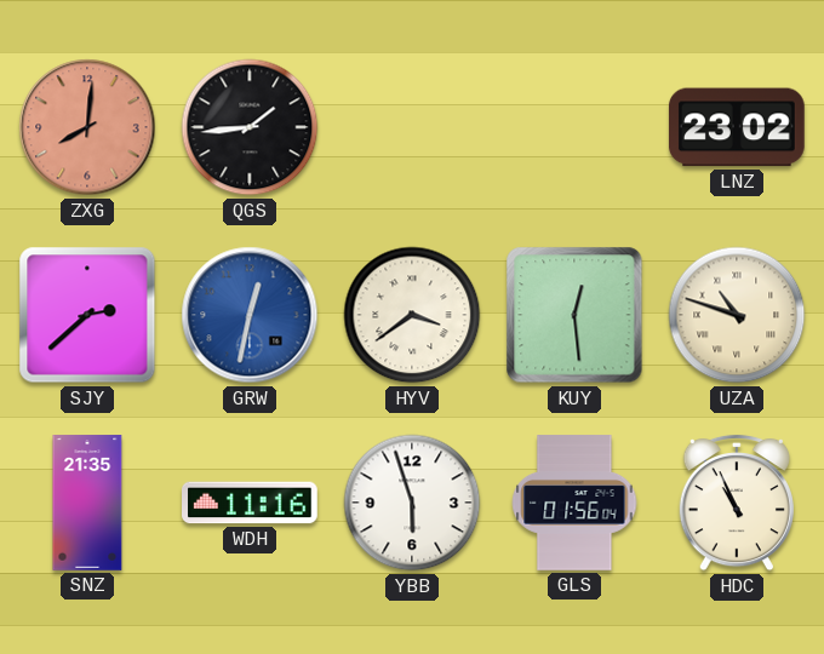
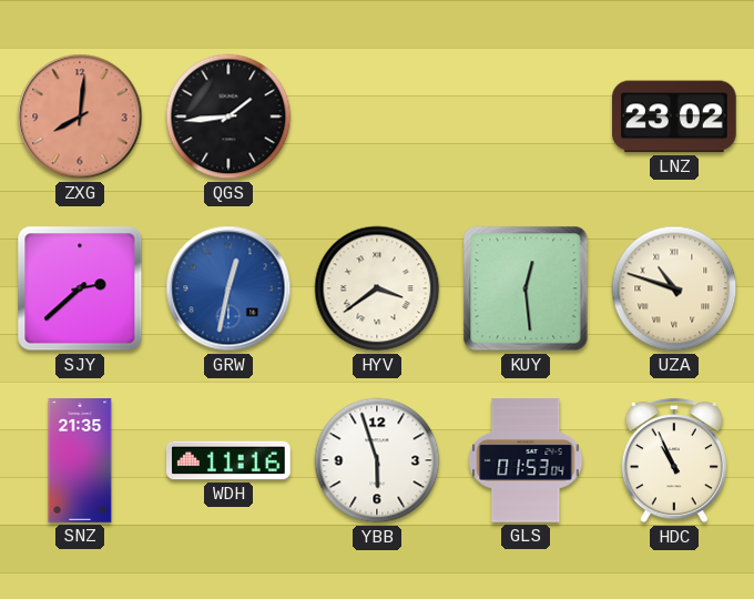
GLS: 01:56 -> 01:53
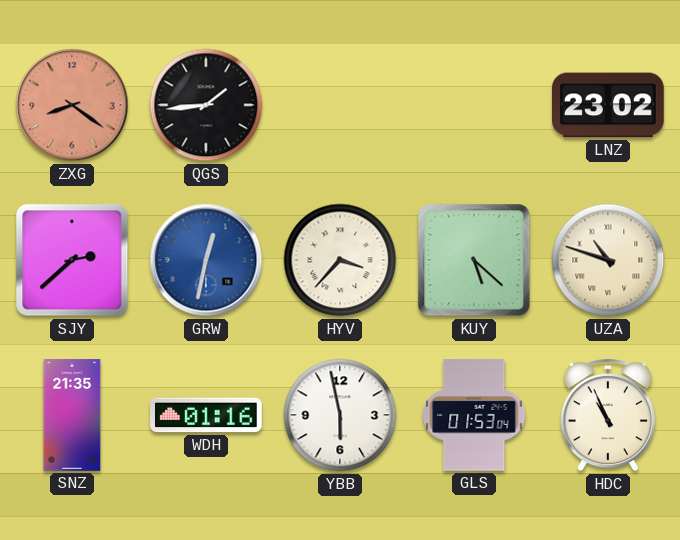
ZXG: 8:01 -> 8:21
HYV: 3:39 -> 3:37
KUY: 12:29 -> 5:22
WDH: 11:16 -> 01:16
YBB: 5:57 -> 5:58
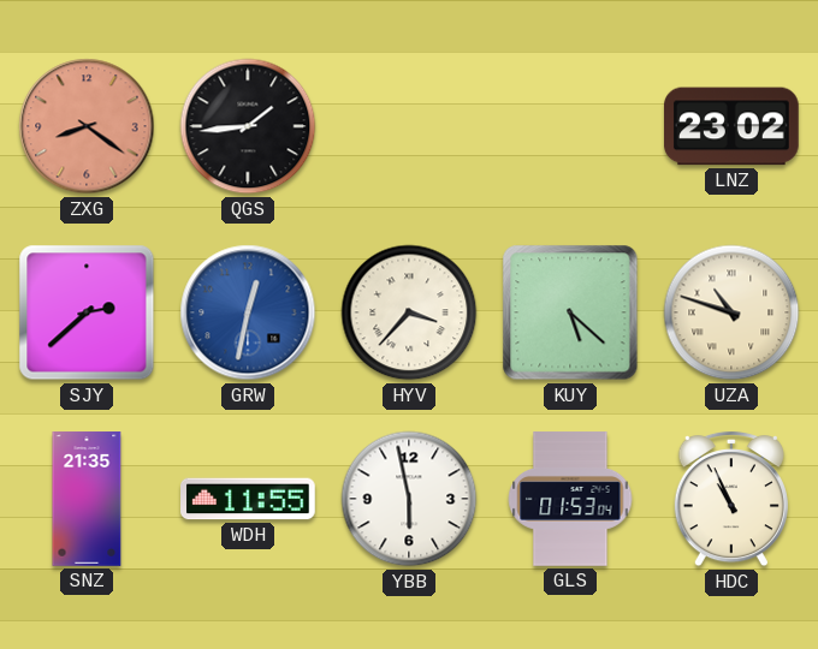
WDH: 01:16 -> 11:55
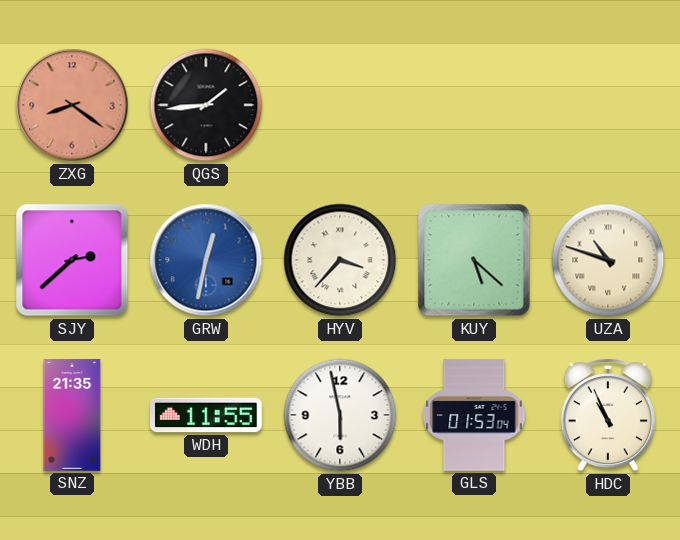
LNZ: 23:02 -> none
